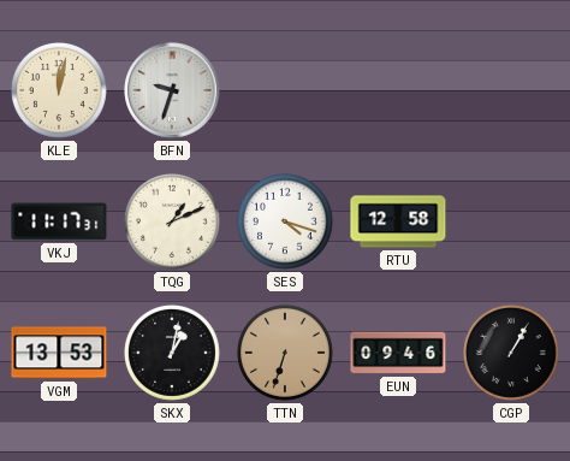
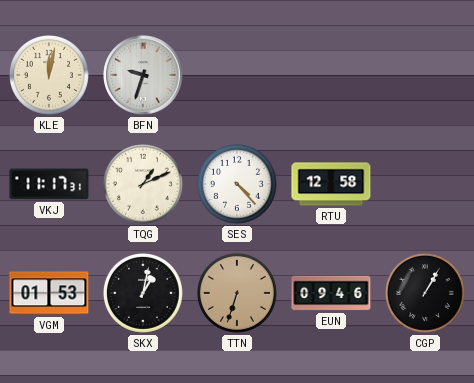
SES: 4:18 -> 4:23
VGM: 13:53 -> 01:53
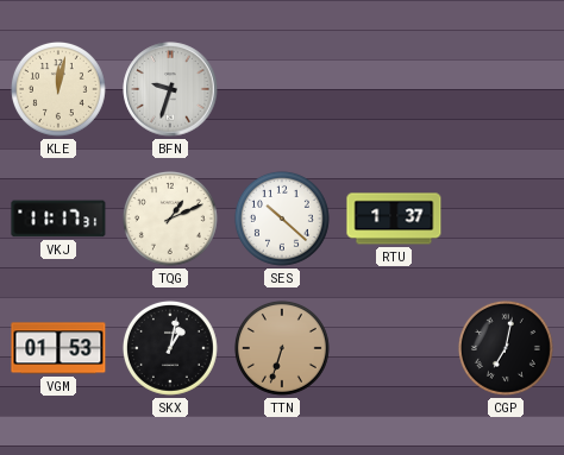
SES: 4:23 -> 10:22
RTU: 12:58 -> 1:37
EUN: 09:46 -> none
CGP: 1:05 -> 7:02
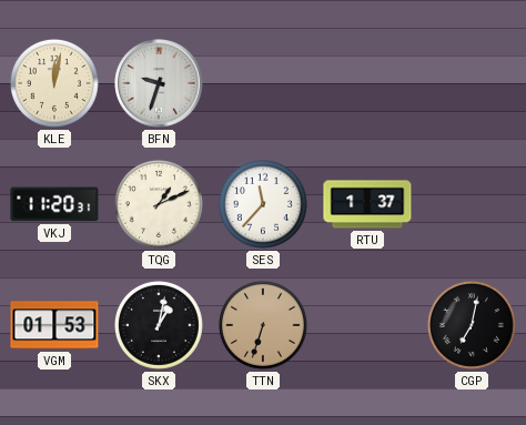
VKJ: 11:17 -> 11:20
SES: 10:22 -> 11:37
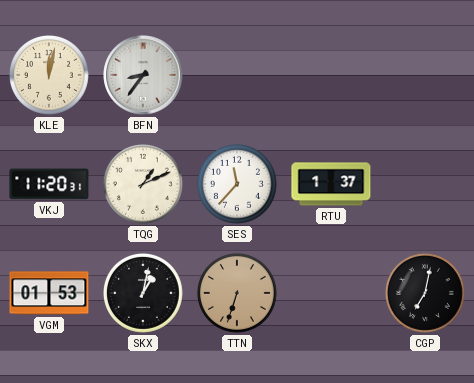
BFN: 9:33 -> 8:36
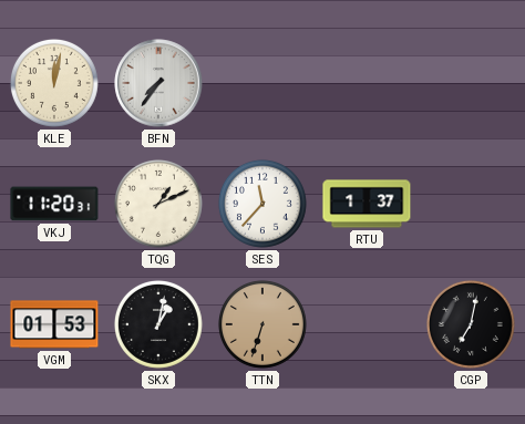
BFN: 8:36 -> 7:36
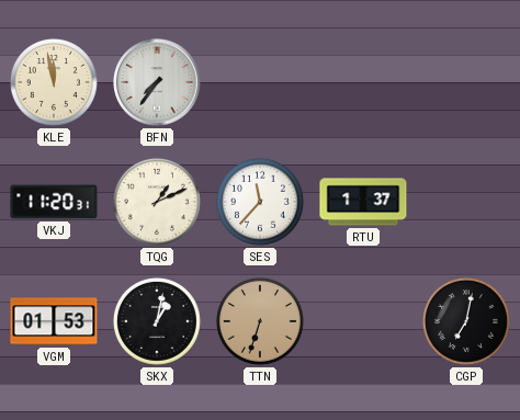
KLE: 12:02 -> 11:58
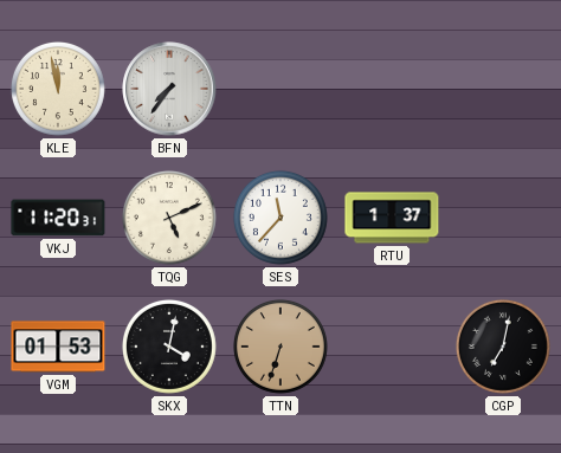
TQG: 1:11 -> 5:11
SKX: 1:02 -> 4:02
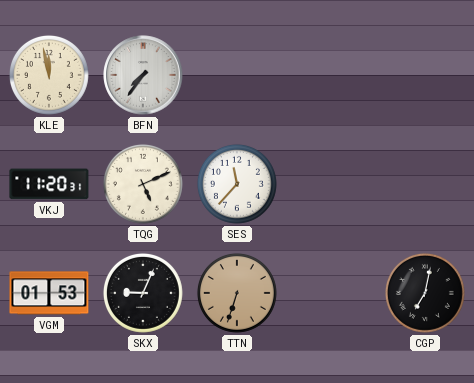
RTU: 1:37 -> none
SKX: 4:02 -> 9:04
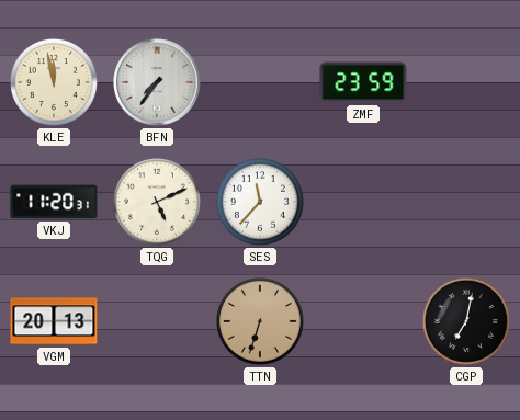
ZMF: none -> 23:59
VGM: 01:53 -> 20:13
SKX: 9:04 -> none
